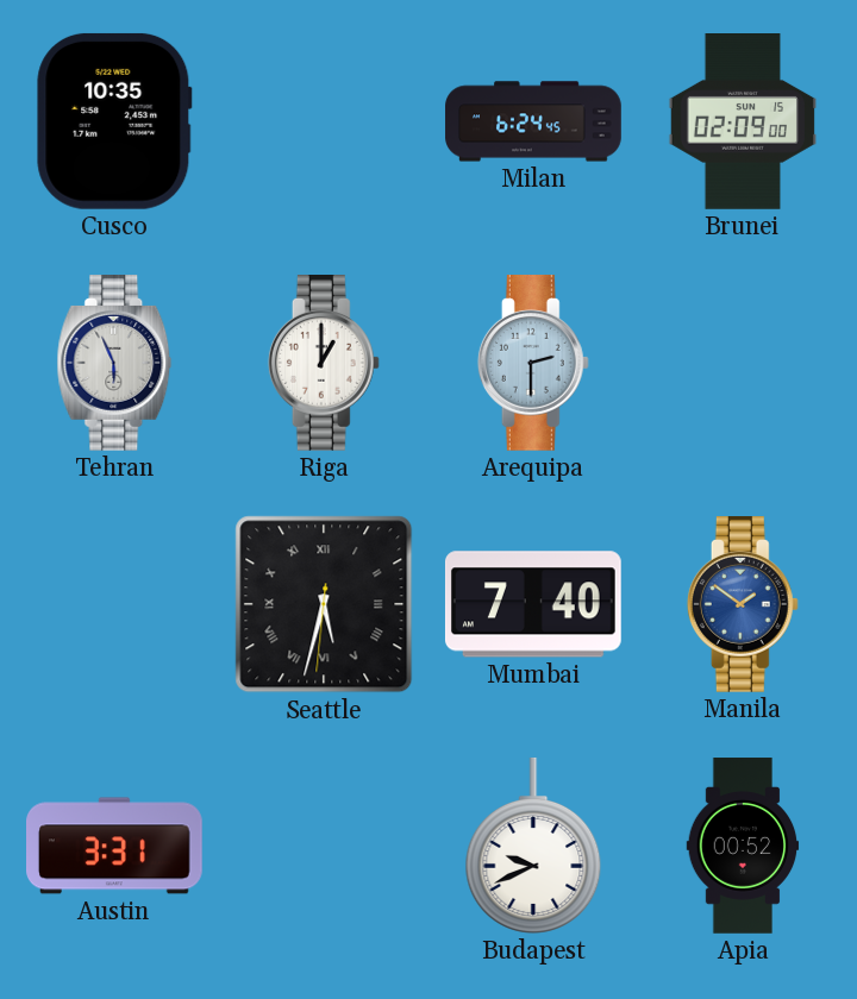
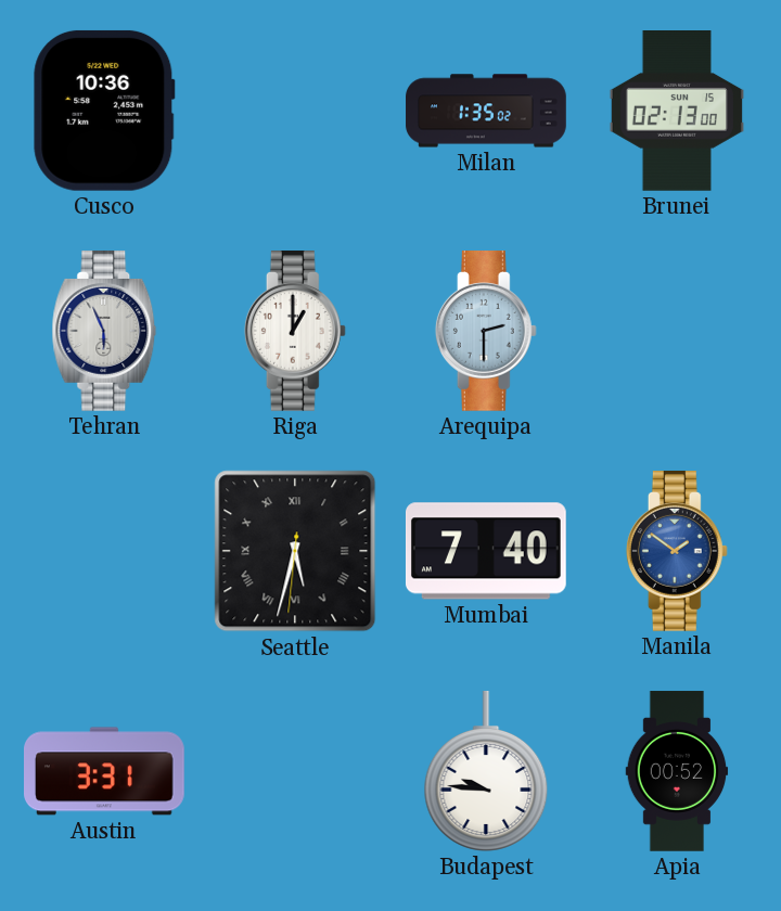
Cusco: 10:35 -> 10:36
Milan: 6:24 -> 1:35
Brunei: 02:09 -> 02:13
Budapest: 9:41 -> 9:46
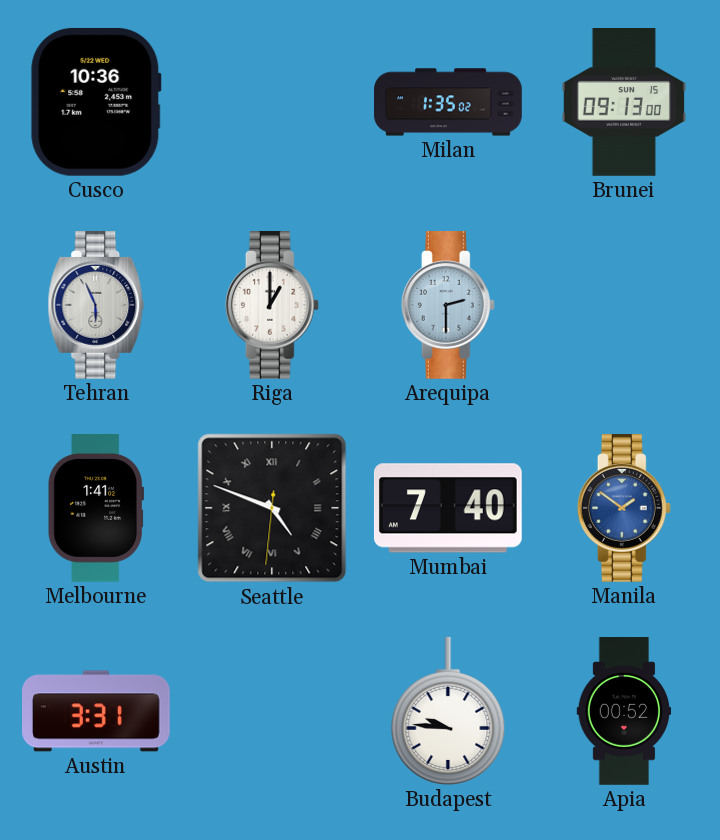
Brunei: 02:13 -> 09:13
Melbourne: none -> 1:41
Seattle: 5:32 -> 4:48
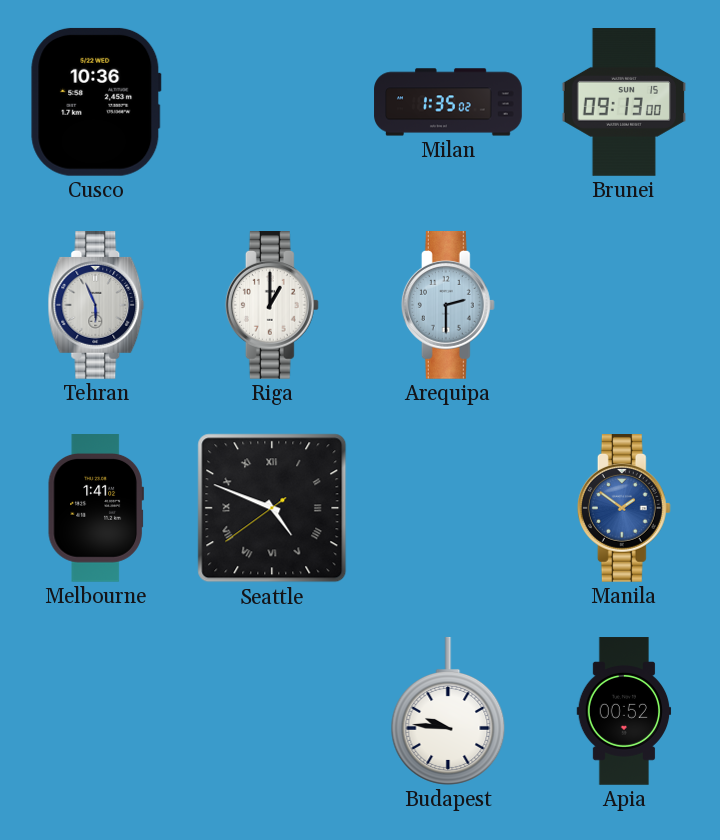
Seattle: 4:48:31 -> 4:48:39
Mumbai: 7:40 -> none
Austin: 3:31 -> none
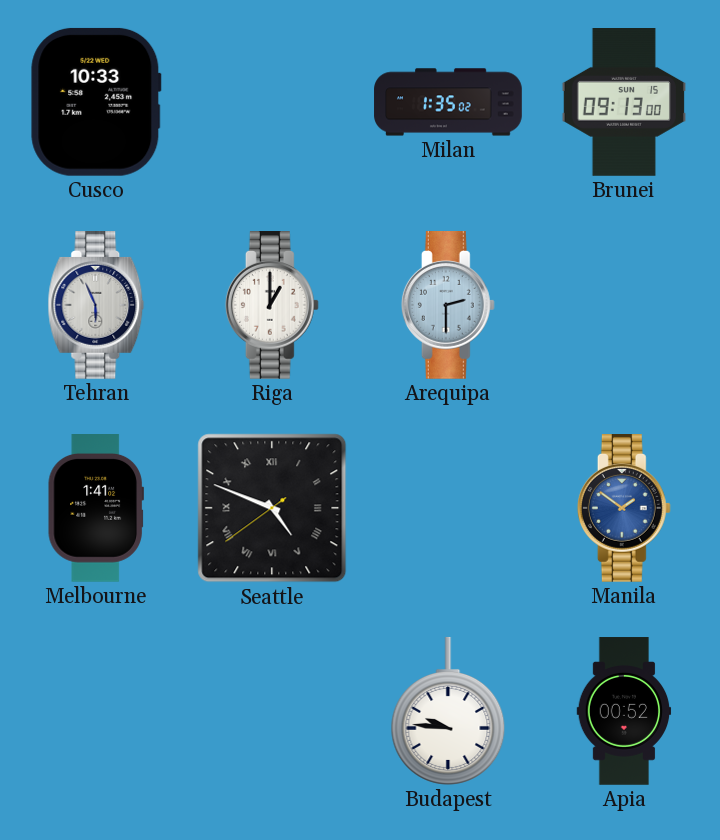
Cusco: 10:36 -> 10:33
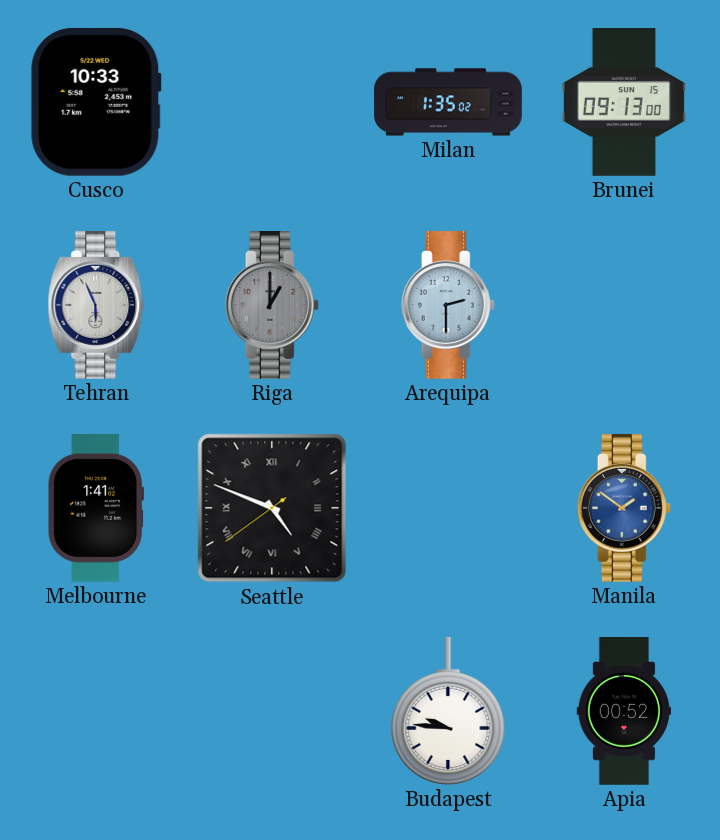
Riga dial: white -> grey
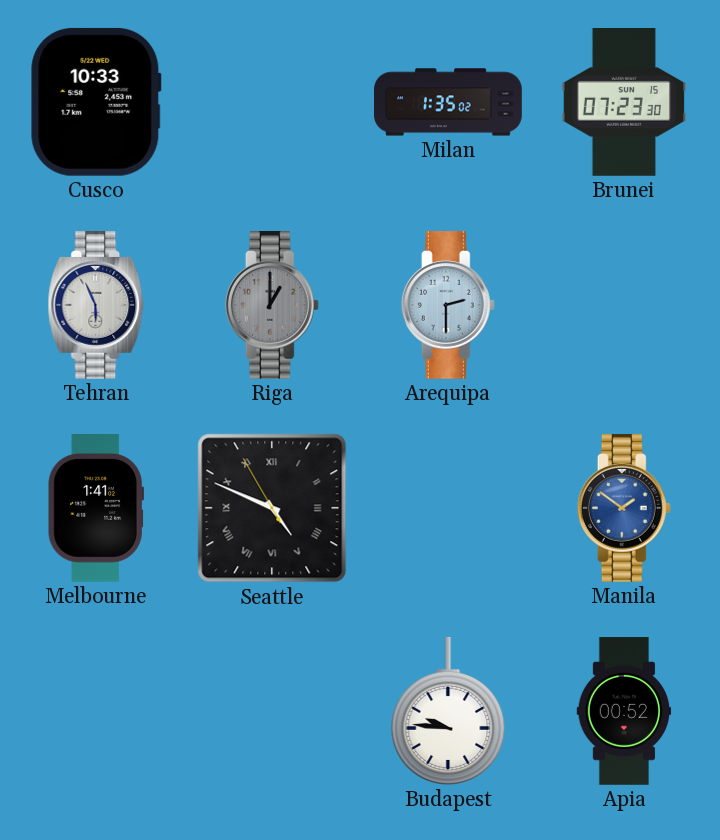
Brunei: 09:13 -> 07:23
Seattle: 4:48:39 -> 4:48:55
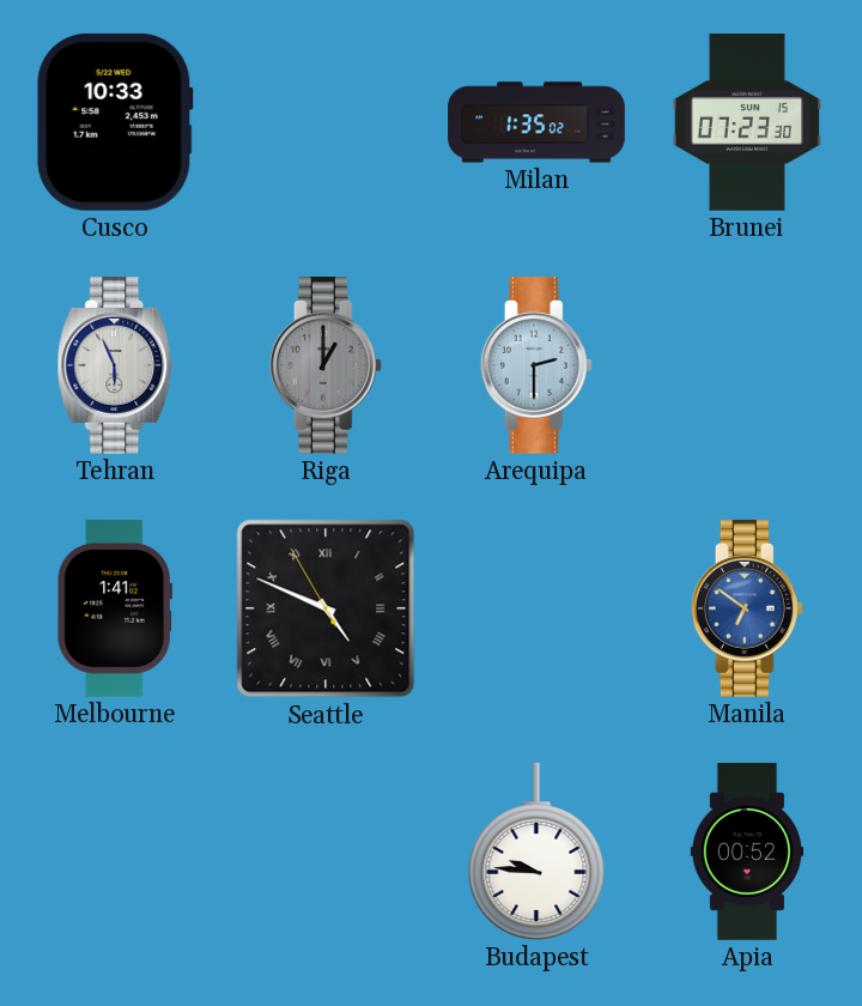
Manila: 1:51 -> 6:51
